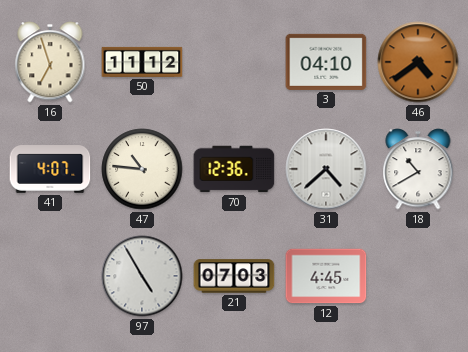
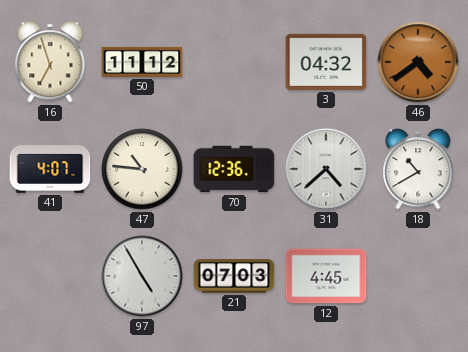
3: 04:10 -> 04:32
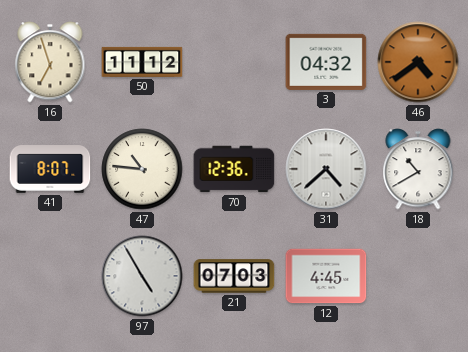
41: 4:07 -> 8:07
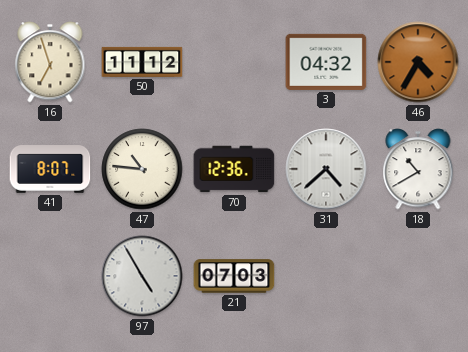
46: 4:39 -> 4:35
12: 4:45 -> none
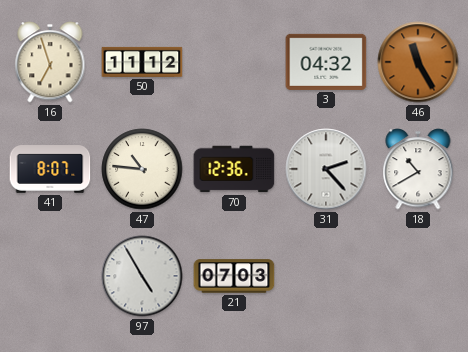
46: 4:35 -> 11:25
31: 4:38 -> 2:23
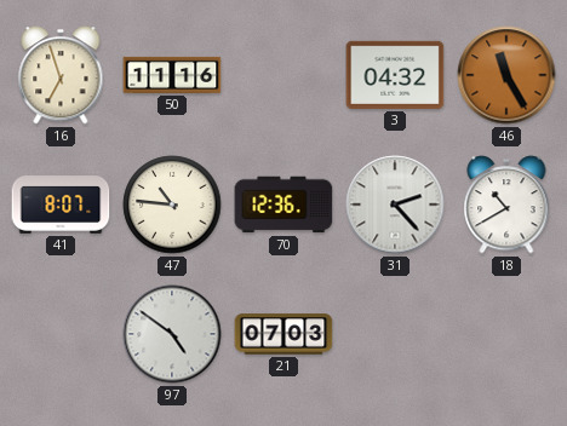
50: 11:12 -> 11:16
97: 4:55 -> 4:51
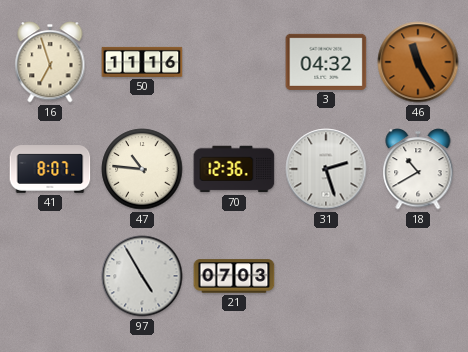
31: 2:23 -> 2:27
97: 4:51 -> 4:55
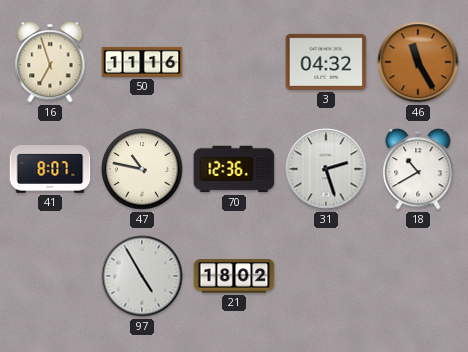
47: 10:46 -> 10:47
21: 07:03 -> 18:02
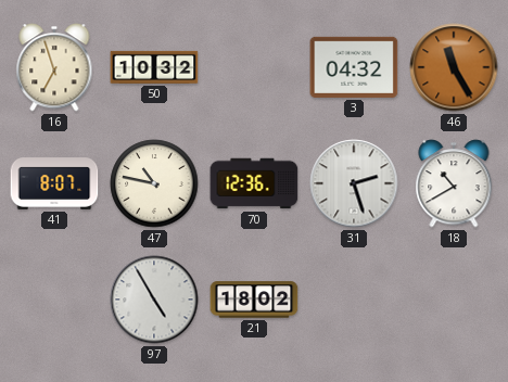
50: 11:16 -> 10:32
